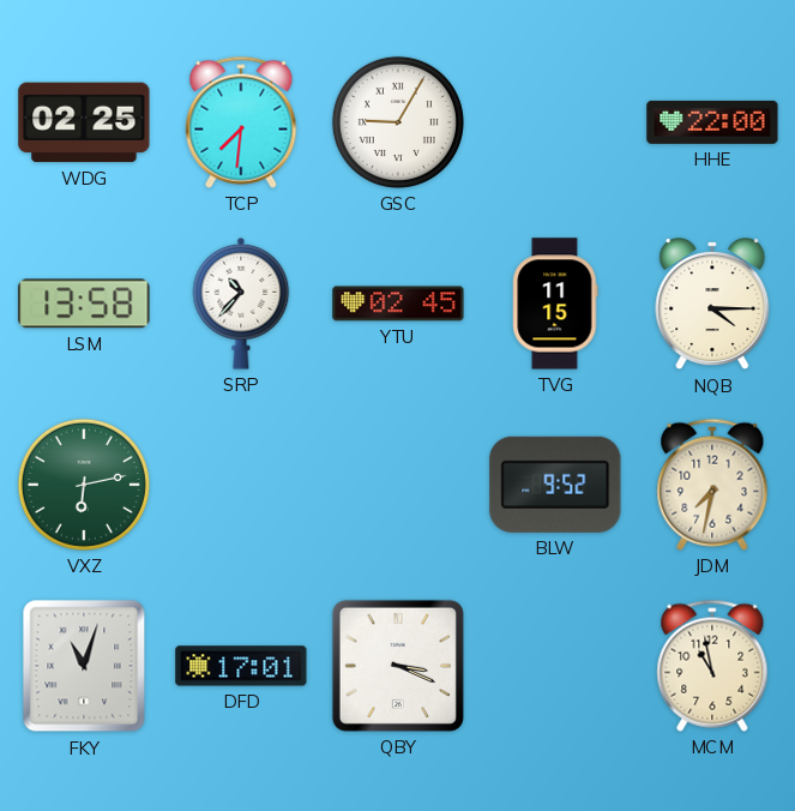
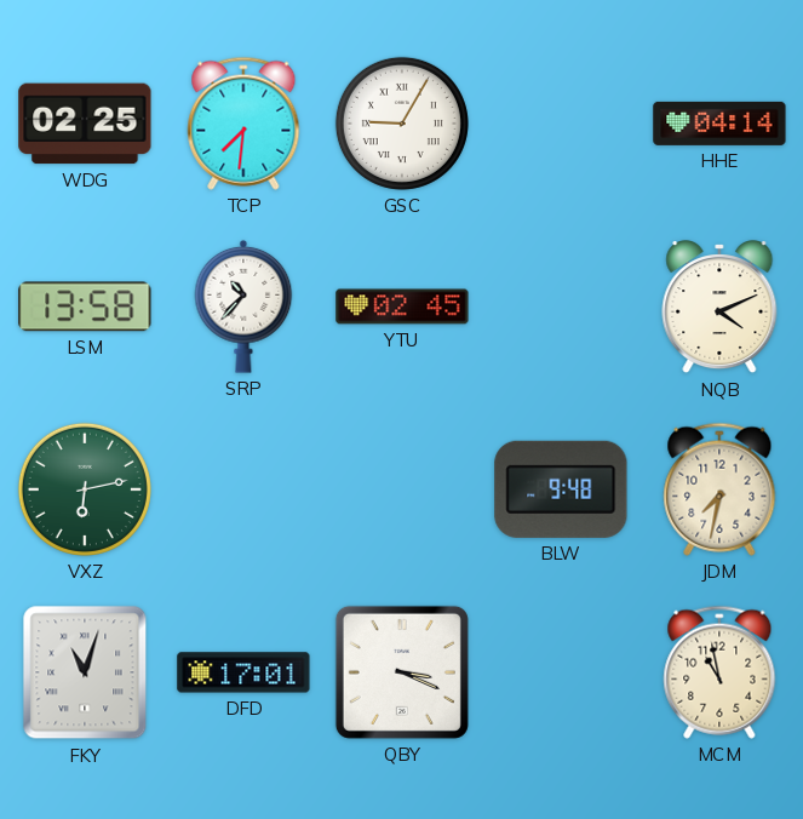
HHE: 22:00 -> 04:14
TVG: 11:15 -> none
NQB: 4:15 -> 4:11
BLW: 9:52 -> 9:48
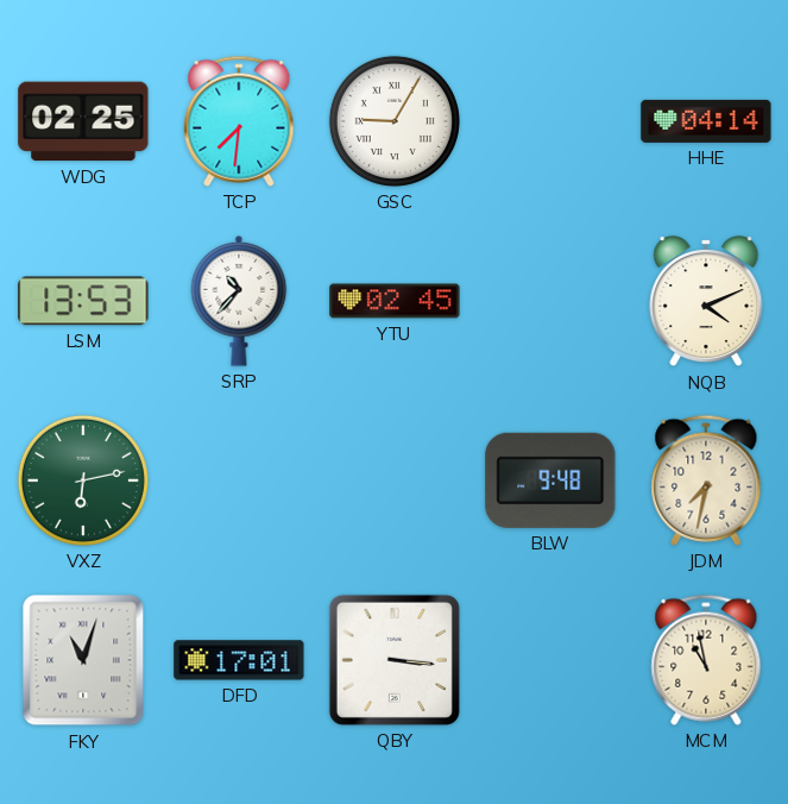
LSM: 13:58 -> 13:53
QBY: 3:19 -> 3:16
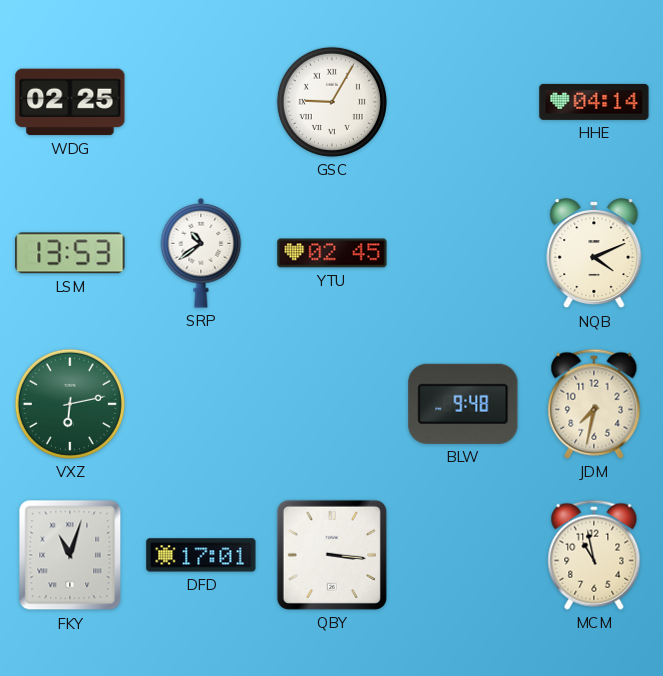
TCP: 7:31 -> none
SRP: 10:37 -> 10:39
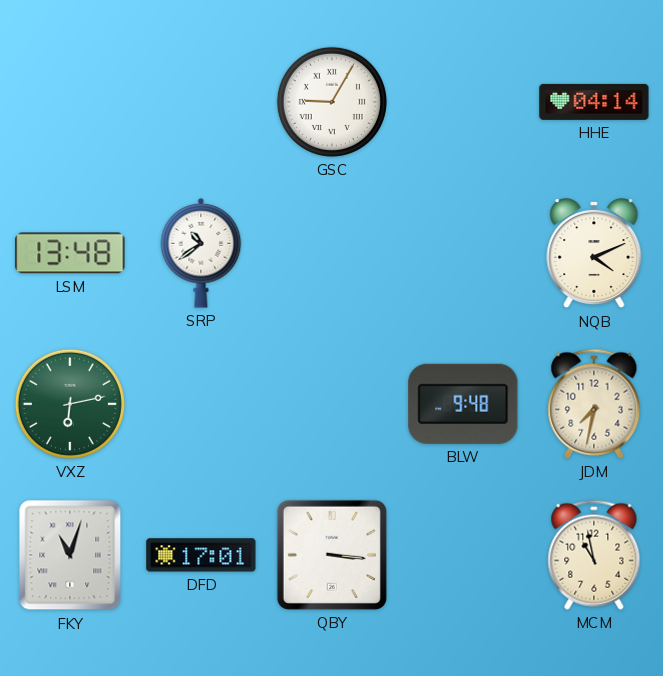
WDG: 02:25 -> none
LSM: 13:53 -> 13:48
YTU: 02:45 -> none
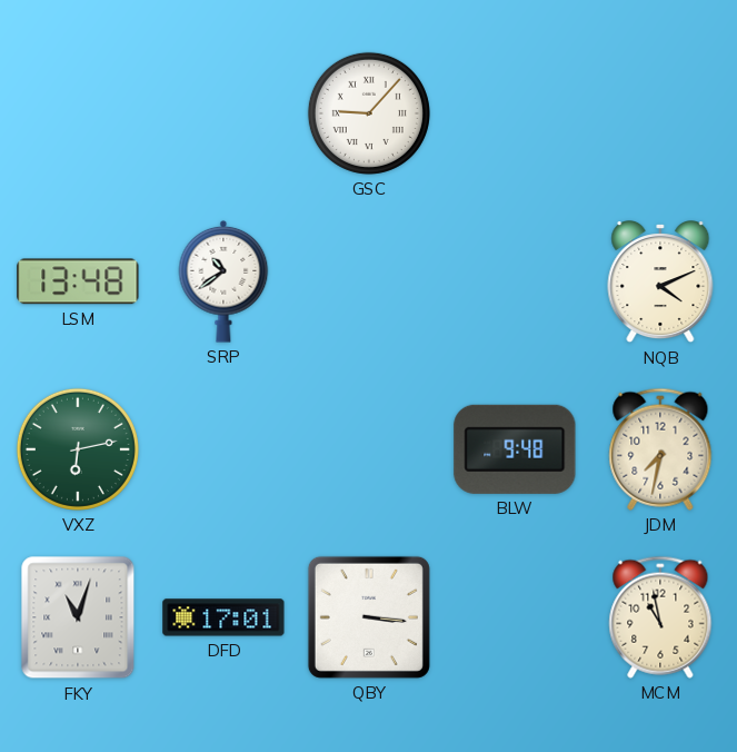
GSC: 9:05 -> 9:07
HHE: 04:14 -> none
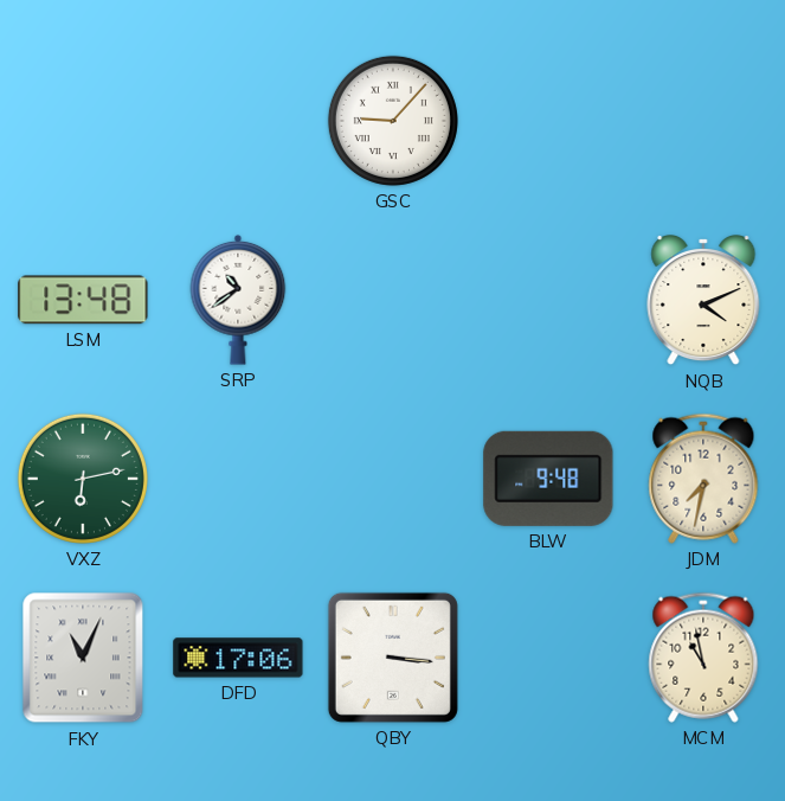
FKY: 11:03 -> 11:04
DFD: 17:01 -> 17:06
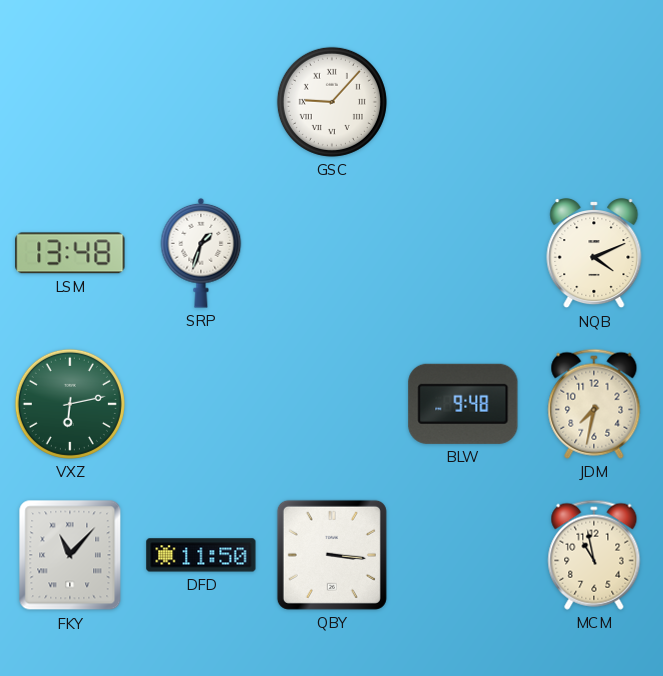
SRP: 10:39 -> 1:33
FKY: 11:04 -> 11:07
DFD: 17:06 -> 11:50
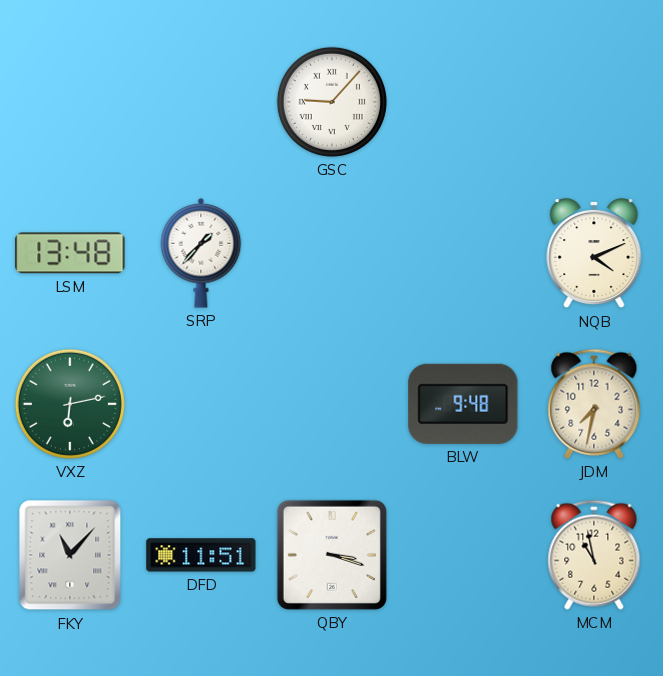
SRP: 1:33 -> 1:37
DFD: 11:50 -> 11:51
QBY: 3:16 -> 3:18
